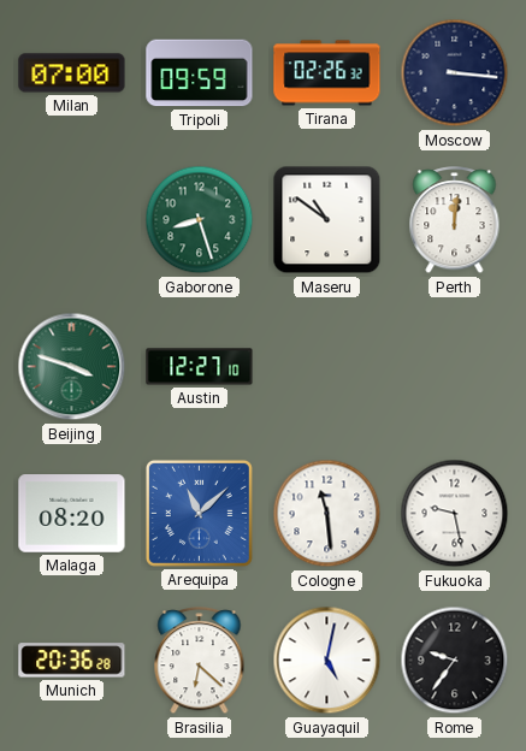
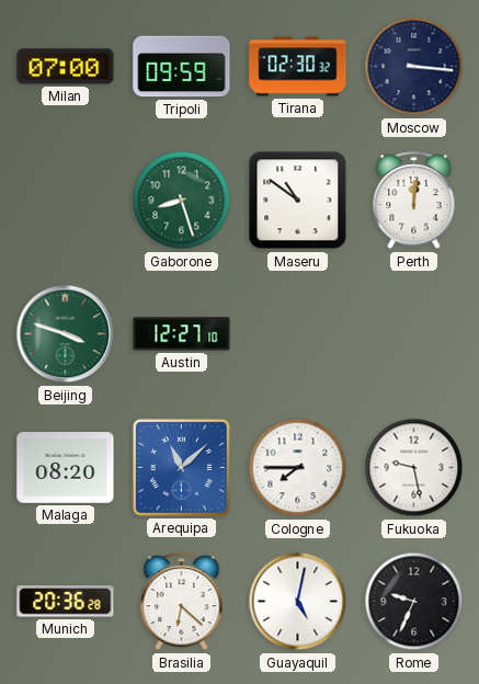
Tirana: 02:26 -> 02:30
Cologne: 11:29 -> 7:45
Rome: 9:36 -> 9:34
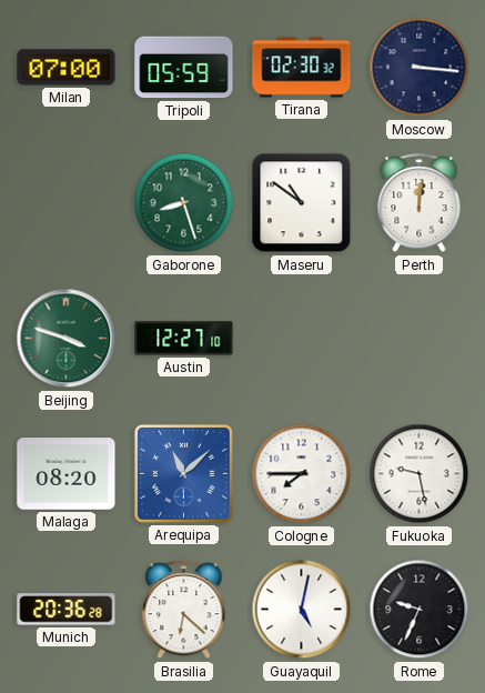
Tripoli: 09:59 -> 05:59
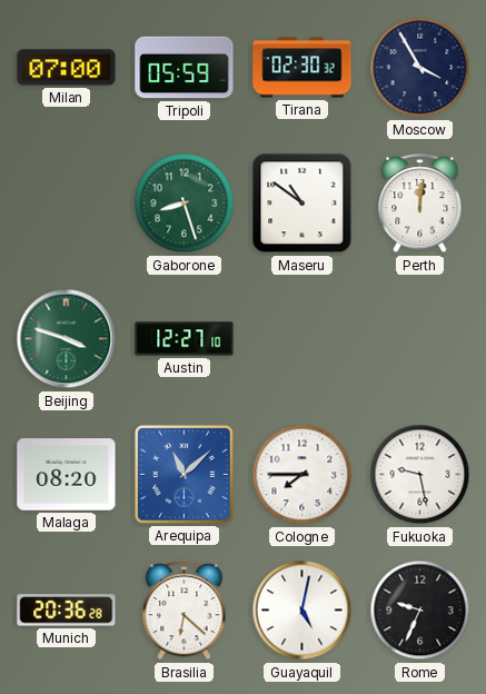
Moscow: 3:16 -> 3:55
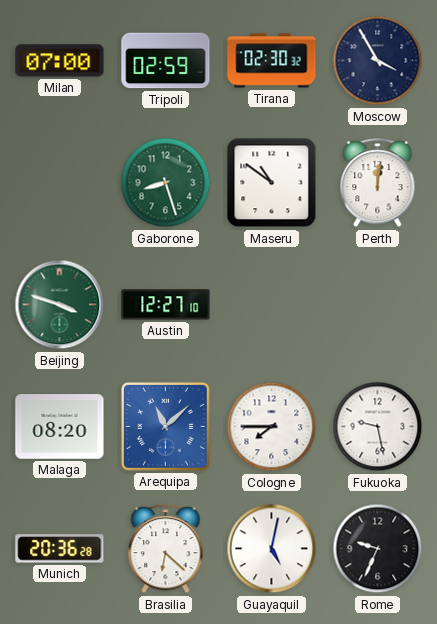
Tripoli: 05:59 -> 02:59
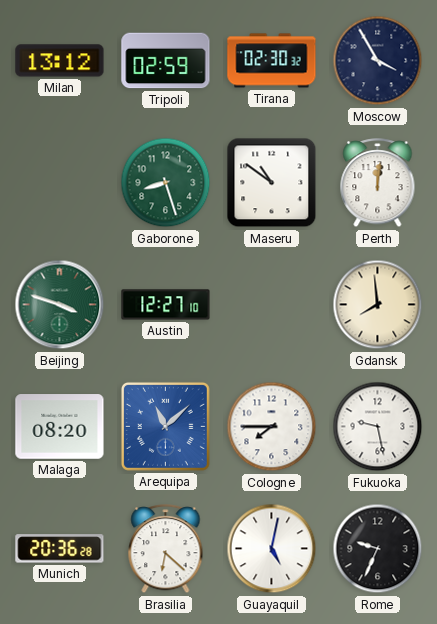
Milan: 07:00 -> 13:12
Gdansk: none -> 7:59
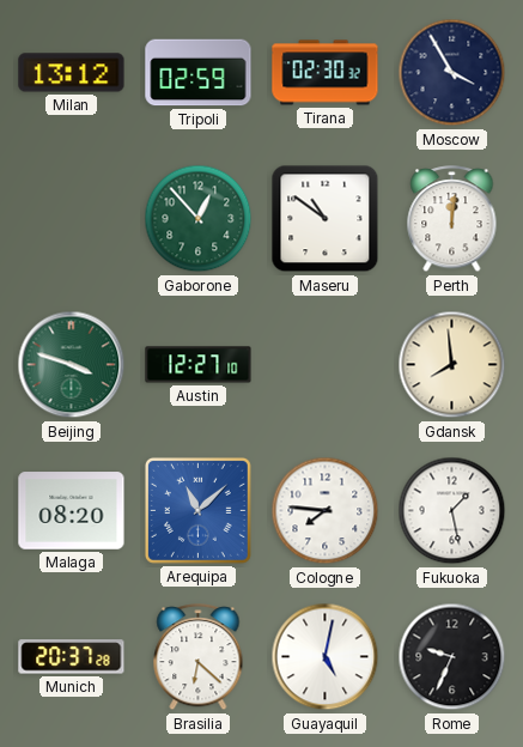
Gaborone: 8:27 -> 12:53
Cologne: 7:45 -> 7:46
Fukuoka: 9:28 -> 1:28
Munich: 20:36 -> 20:37
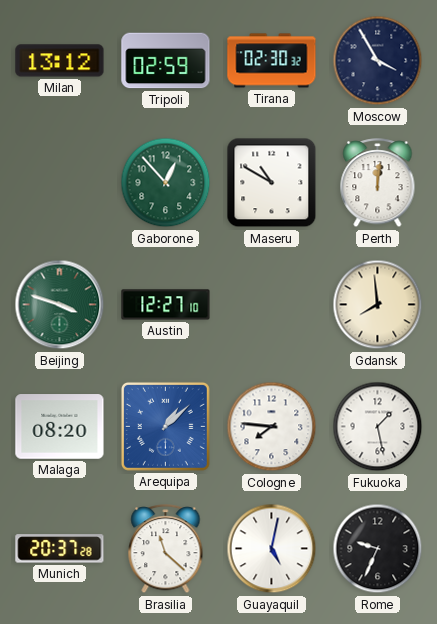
Maseru: 10:51 -> 10:50
Arequipa: 11:08 -> 1:08
Brasilia: 6:22 -> 11:22
